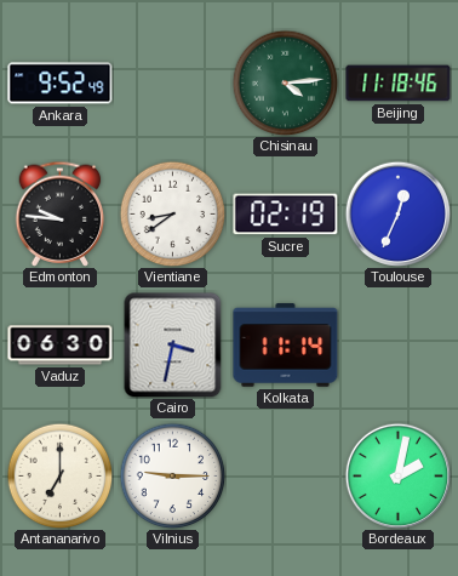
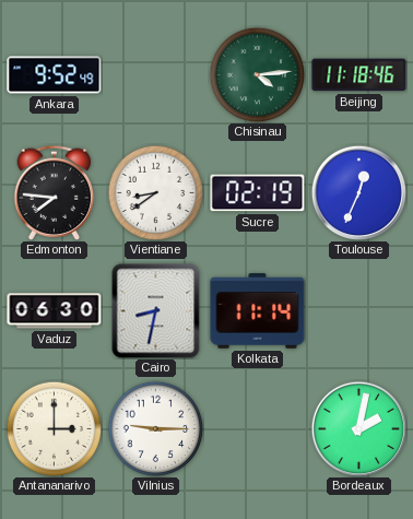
Edmonton: 9:46 -> 7:46
Cairo: 3:32 -> 8:32
Antananarivo: 7:00 -> 3:00
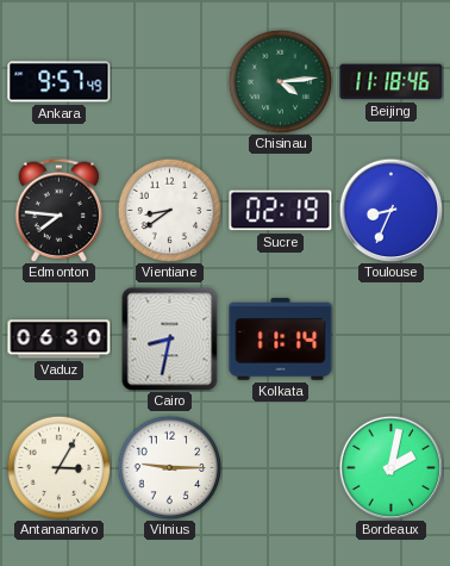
Ankara: 9:52 -> 9:57
Toulouse: 12:34 -> 8:34
Antananarivo: 3:00 -> 3:05
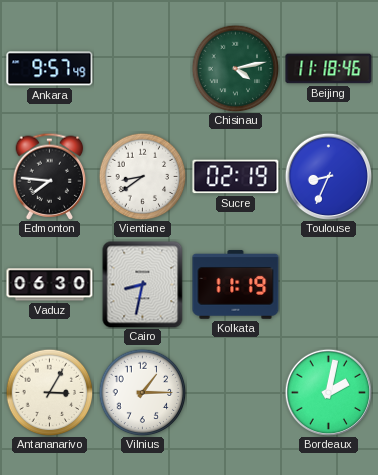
Chisinau: 4:14 -> 4:13
Kolkata: 11:14 -> 11:19
Vilnius: 9:15 -> 1:15
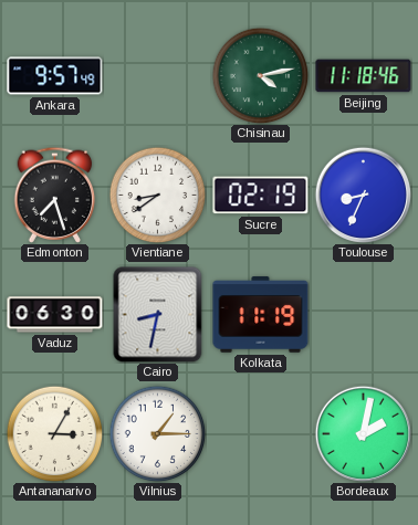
Edmonton: 7:46 -> 7:27
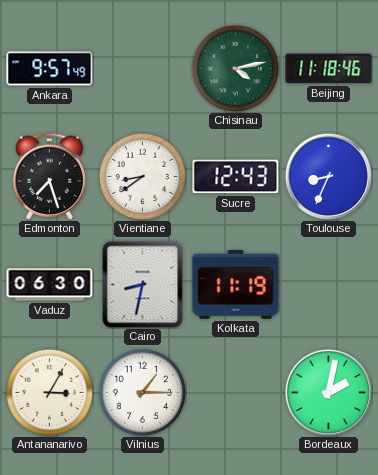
Sucre: 02:19 -> 12:43
